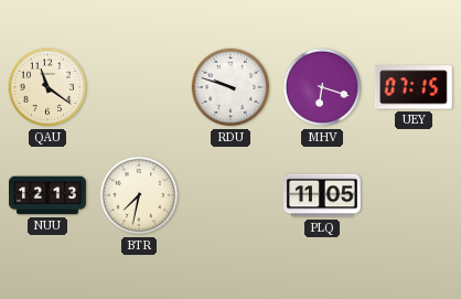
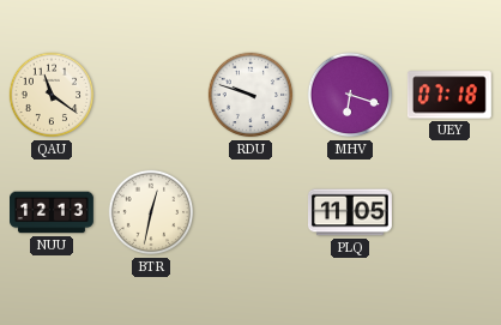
UEY: 07:15 -> 07:18
BTR: 7:32 -> 12:32
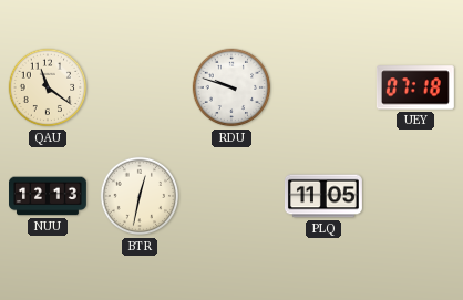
MHV: 6:18 -> none
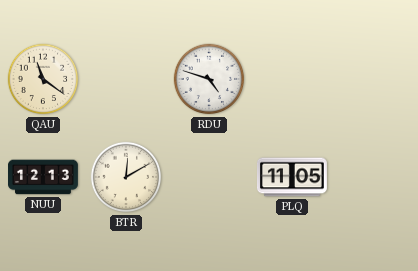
RDU: 9:48 -> 4:48
UEY: 07:18 -> none
BTR: 12:32 -> 12:10
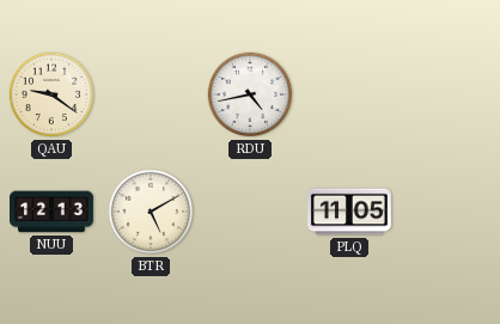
QAU: 11:21 -> 9:21
RDU: 4:48 -> 4:43
BTR: 12:10 -> 5:10
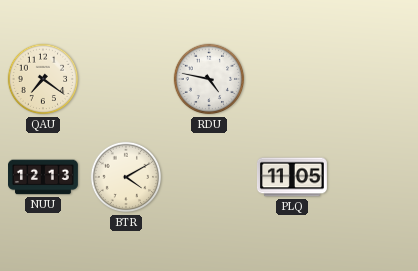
QAU: 9:21 -> 7:21
RDU: 4:43 -> 4:47
BTR: 5:10 -> 4:10
